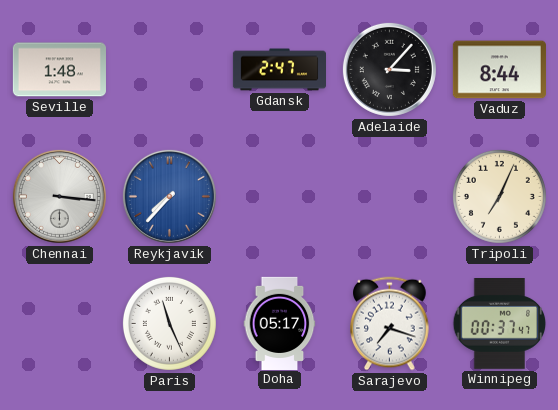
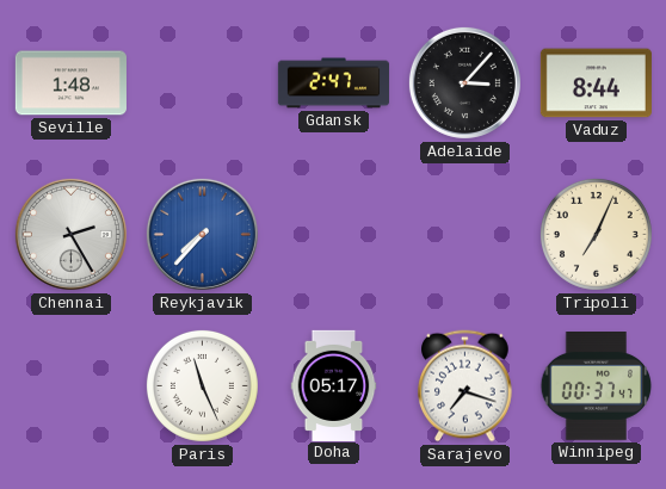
Chennai: 3:16 -> 2:25
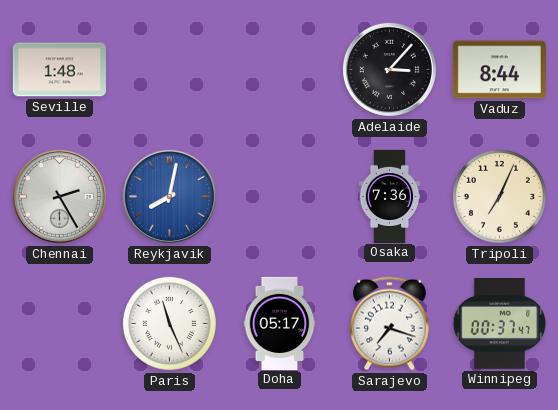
Gdansk: 2:47 -> none
Reykjavik: 7:37 -> 8:02
Osaka: none -> 7:36
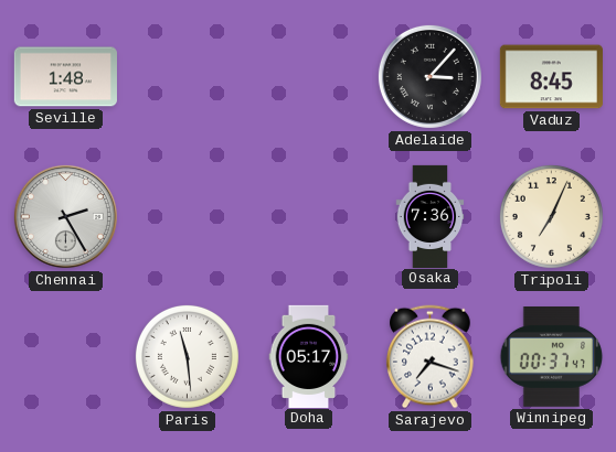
Vaduz: 8:44 -> 8:45
Reykjavik: 8:02 -> none
Paris: 11:26 -> 11:29
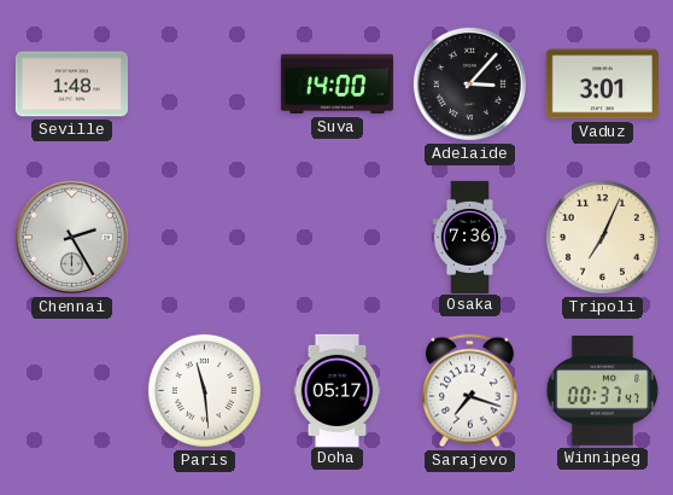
Suva: none -> 14:00
Vaduz: 8:45 -> 3:01
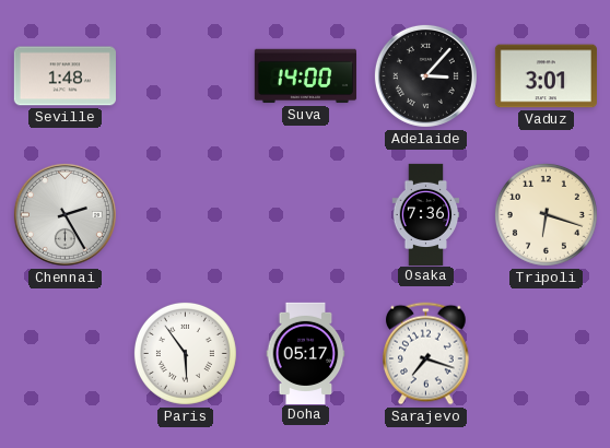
Tripoli: 7:04 -> 6:18
Paris: 11:29 -> 5:54
Winnipeg: 00:37 -> none
